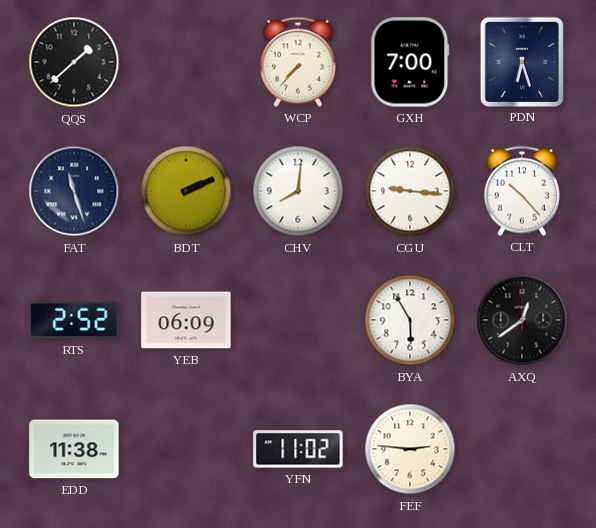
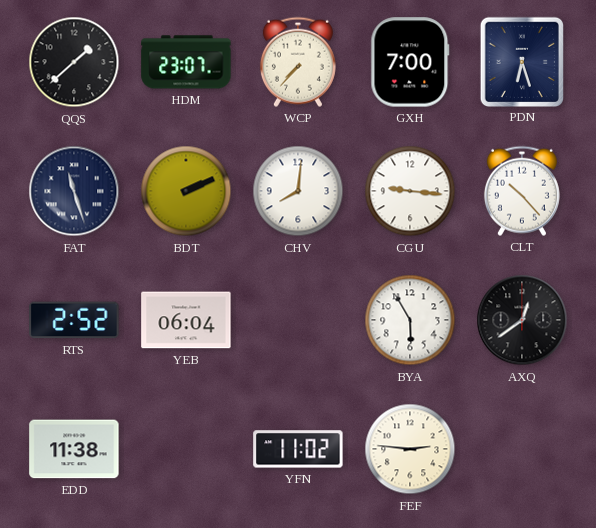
HDM: none -> 23:07
YEB: 06:09 -> 06:04
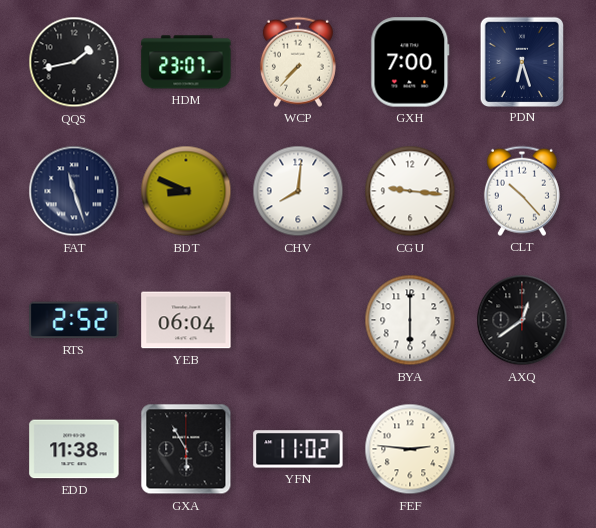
QQS: 1:38 -> 1:43
BDT: 2:11 -> 8:49
BYA: 5:55 -> 6:00
GXA: none -> 5:55
